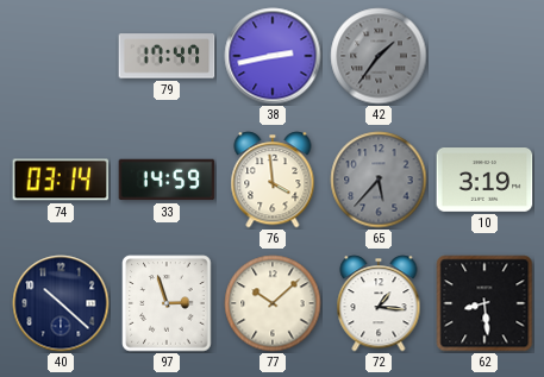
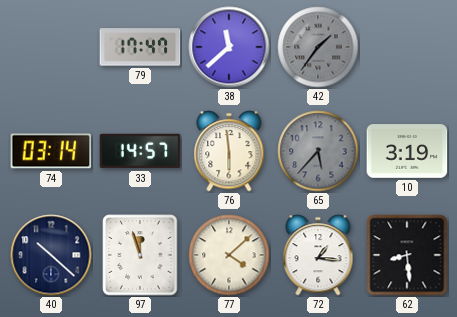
38: 2:43 -> 11:38
33: 14:59 -> 14:57
76: 3:59 -> 5:59
97: 2:57 -> 11:57
77: 10:08 -> 4:08
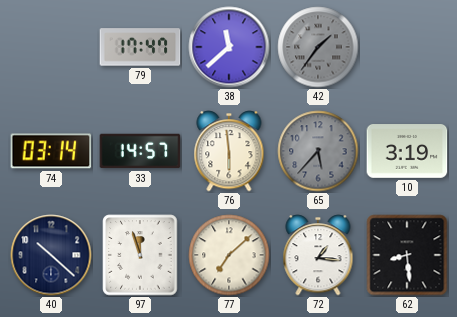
77: 4:08 -> 7:08
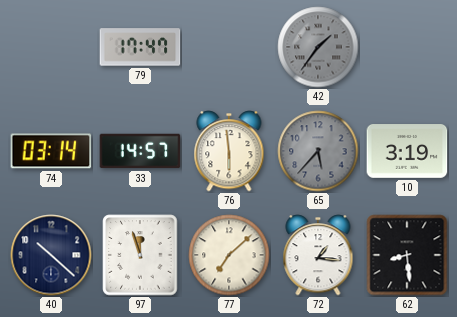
38: 11:38 -> none
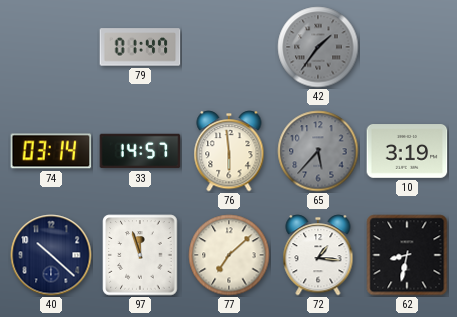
79: 17:47 -> 01:47
62: 8:29 -> 8:32
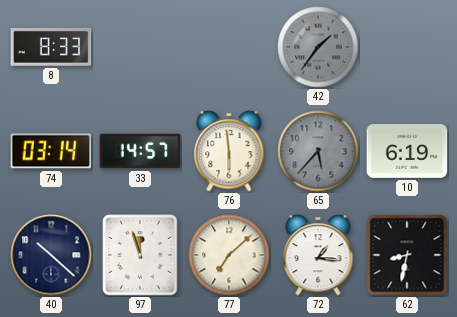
8: none -> 8:33
79: 01:47 -> none
10: 3:19 -> 6:19
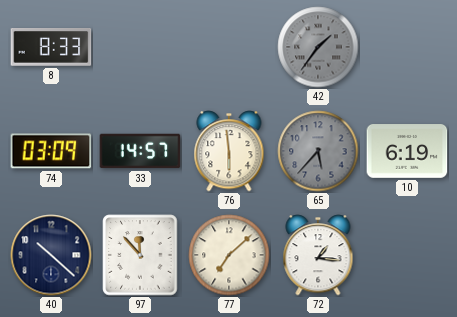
74: 03:14 -> 03:09
97: 11:57 -> 11:53
62: 8:32 -> none
